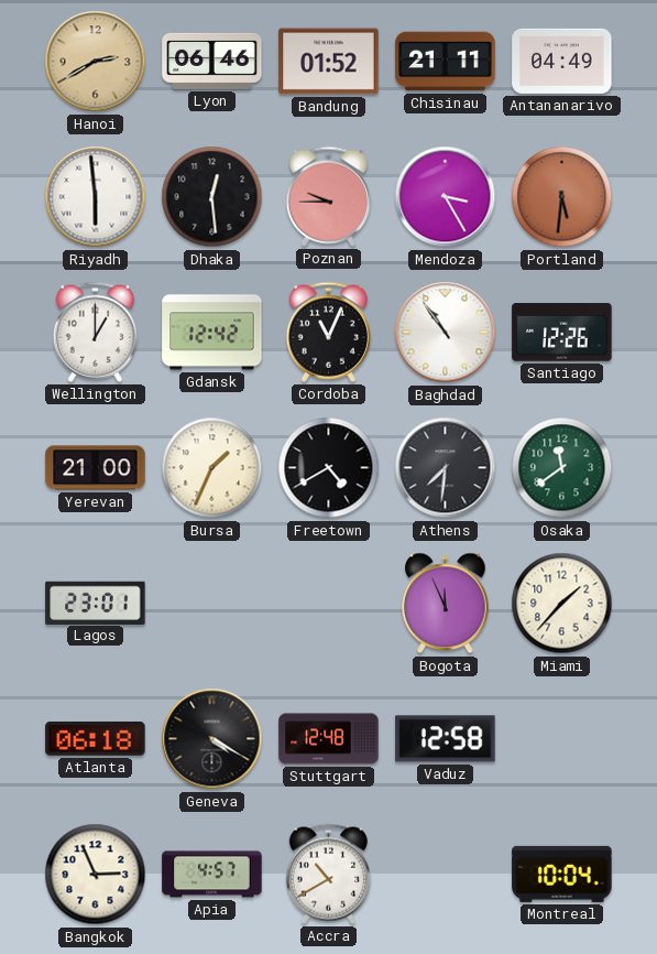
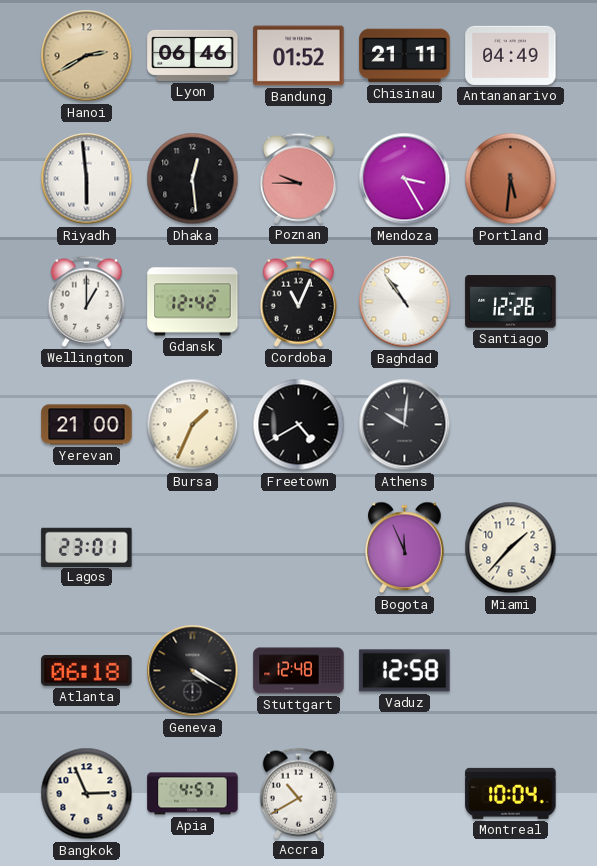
Athens: 7:31 -> 10:01
Osaka: 11:39 -> none
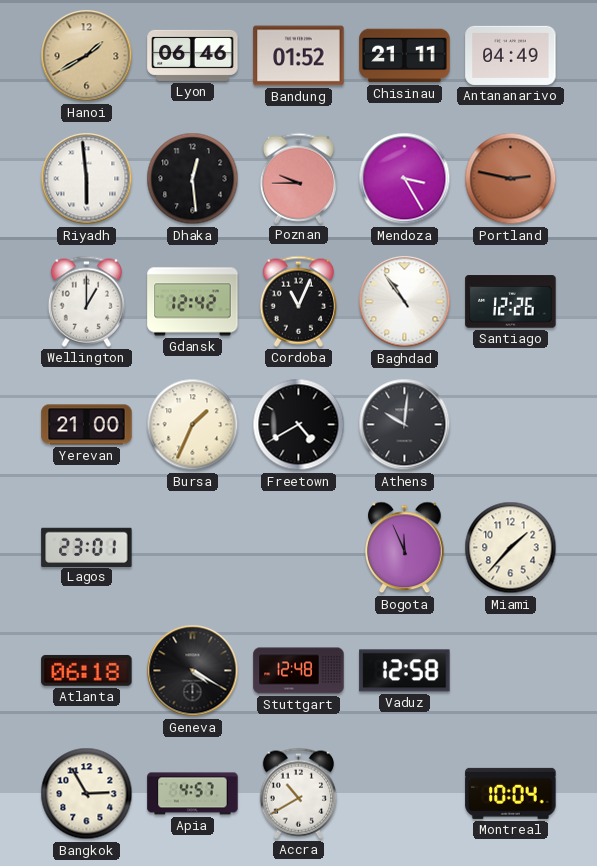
Hanoi: 2:40 -> 1:40
Portland: 5:31 -> 2:47
Bangkok: 2:56 -> 2:55
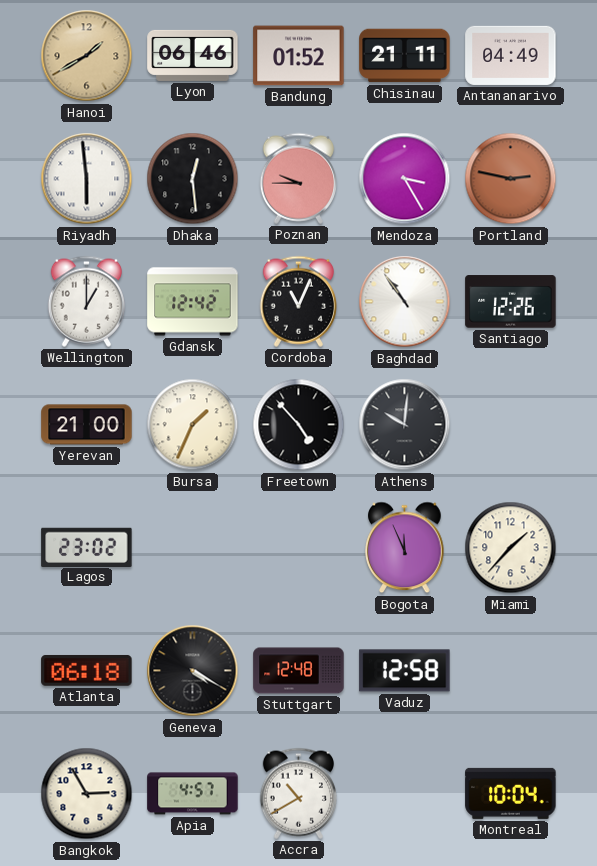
Freetown: 4:40 -> 4:53
Lagos: 23:01 -> 23:02
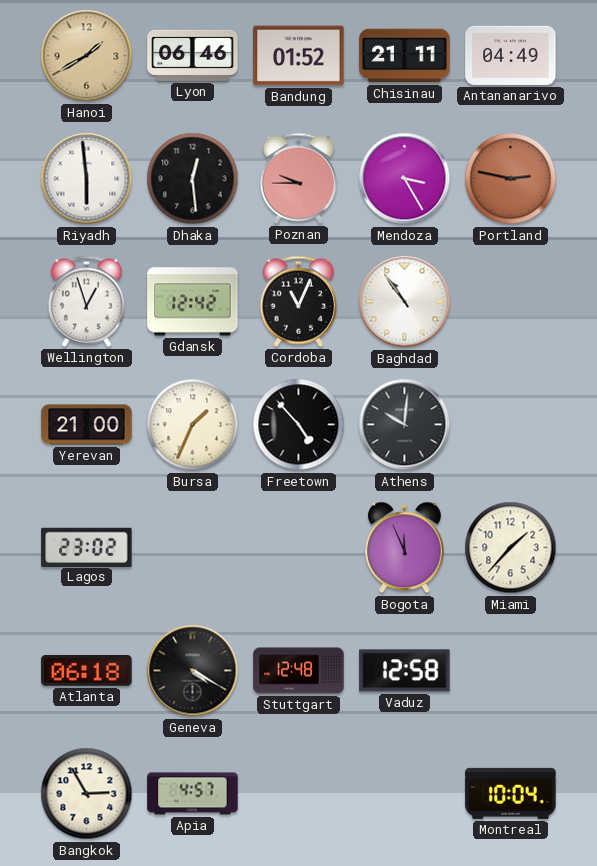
Wellington: 1:00 -> 12:57
Santiago: 12:26 -> none
Accra: 10:40 -> none
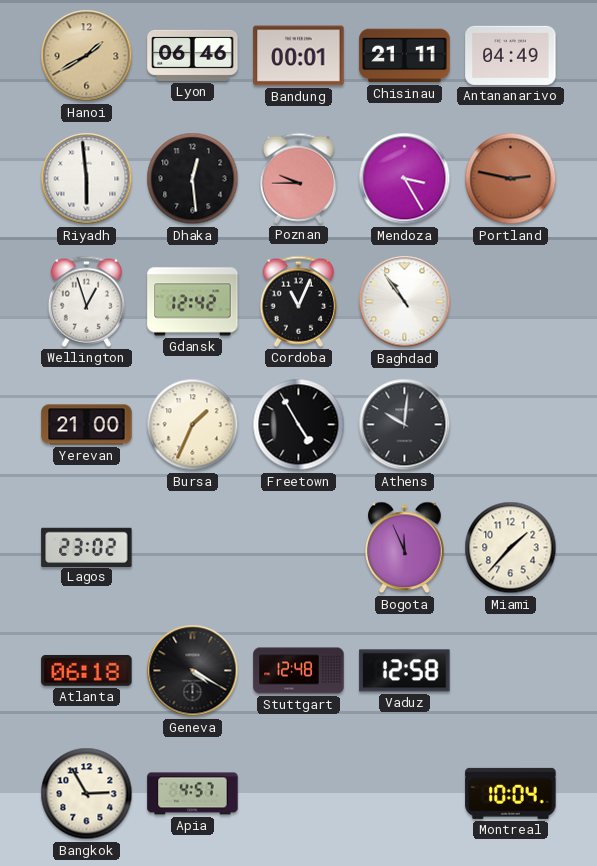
Bandung: 01:52 -> 00:01
Freetown: 4:53 -> 4:55
